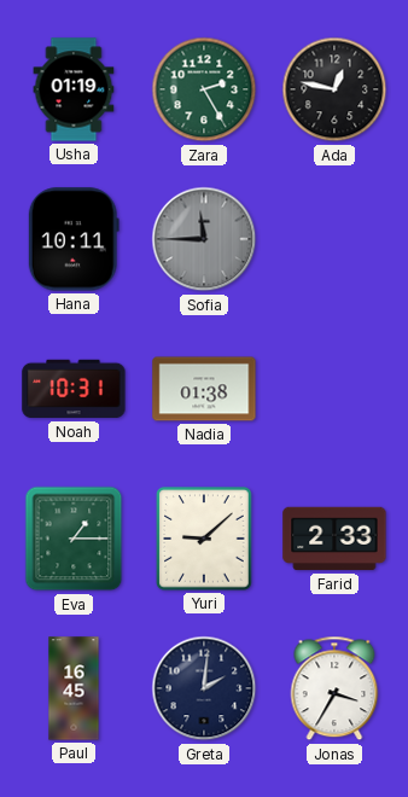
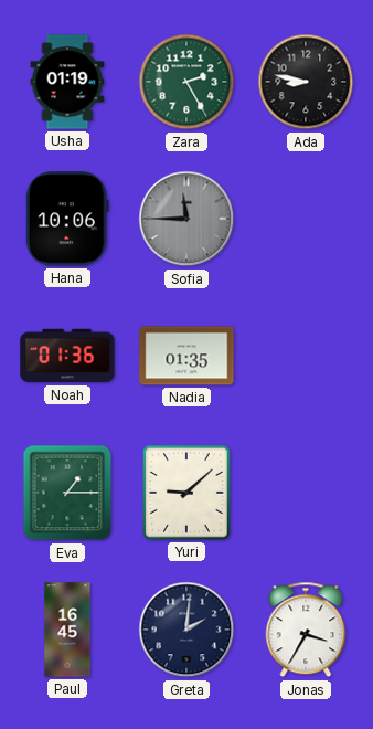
Ada: 12:47 -> 8:47
Hana: 10:11 -> 10:06
Noah: 10:31 -> 01:36
Nadia: 01:38 -> 01:35
Farid: 2:33 -> none
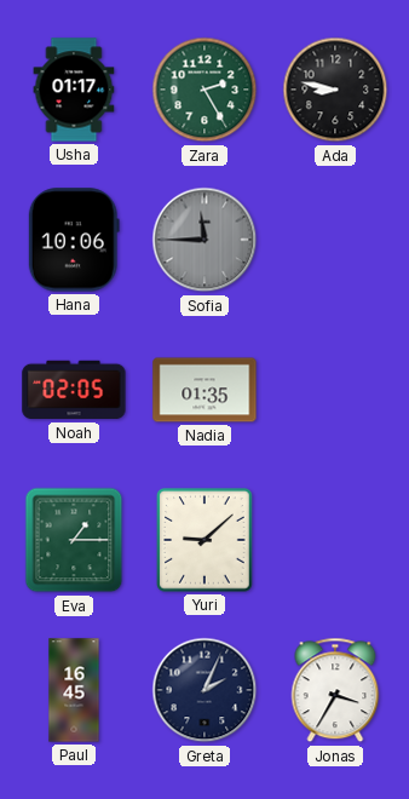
Usha: 01:19 -> 01:17
Noah: 01:36 -> 02:05
Greta: 2:01 -> 2:04
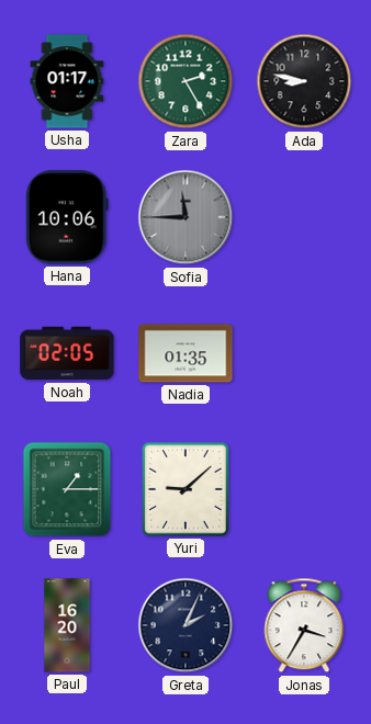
Paul: 16:45 -> 16:20
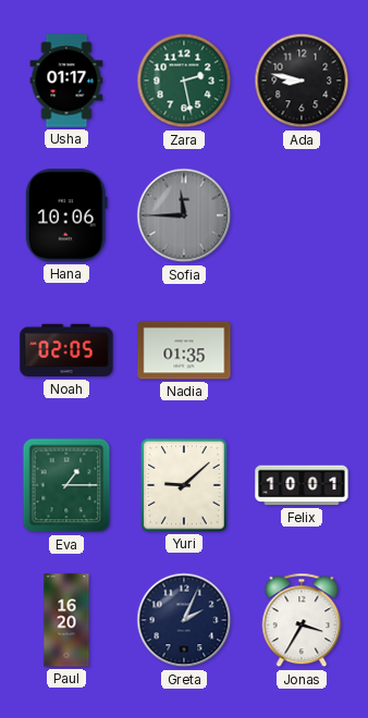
Zara: 2:25 -> 2:28
Felix: none -> 10:01
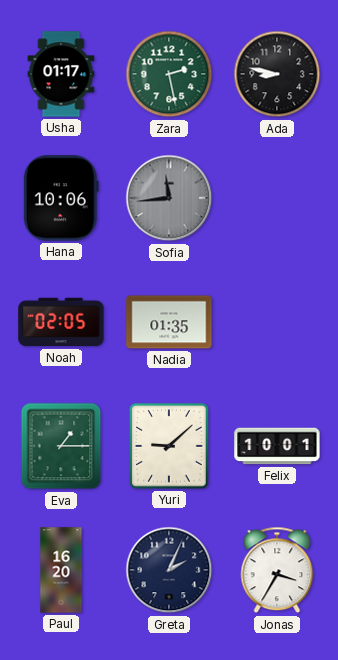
Sofia: 11:45 -> 11:44
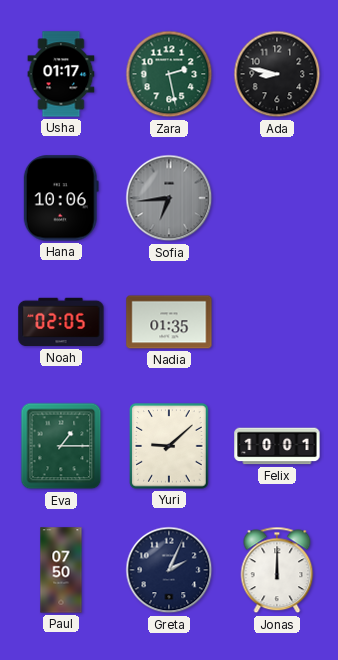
Sofia: 11:44 -> 6:44
Paul: 16:20 -> 07:50
Jonas: 3:35 -> 12:00
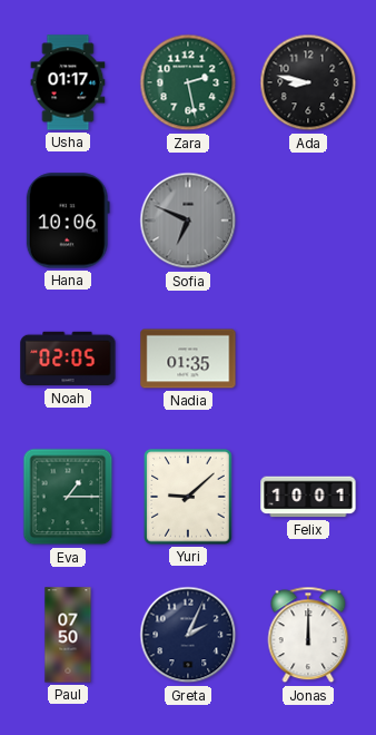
Sofia: 6:44 -> 6:49
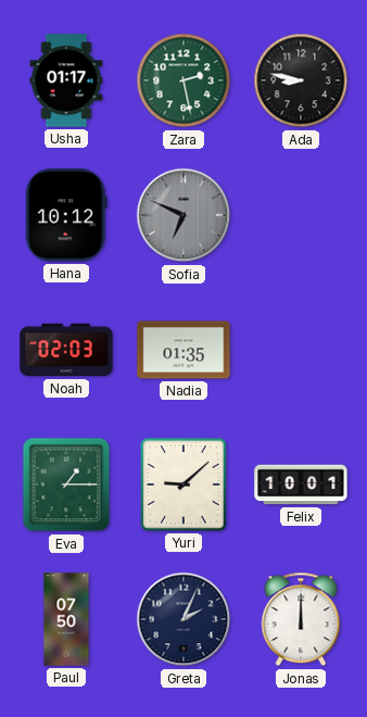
Hana: 10:06 -> 10:12
Noah: 02:05 -> 02:03
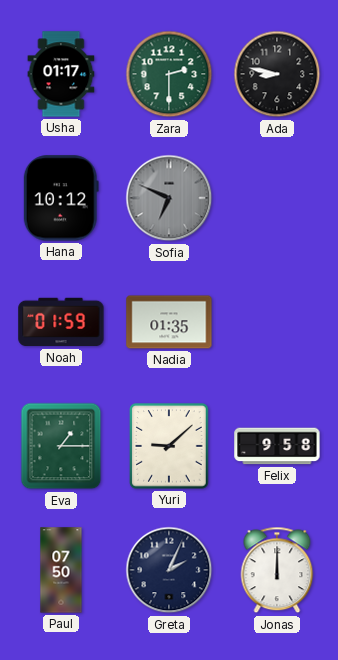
Zara: 2:28 -> 2:30
Noah: 02:03 -> 01:59
Felix: 10:01 -> 9:58
